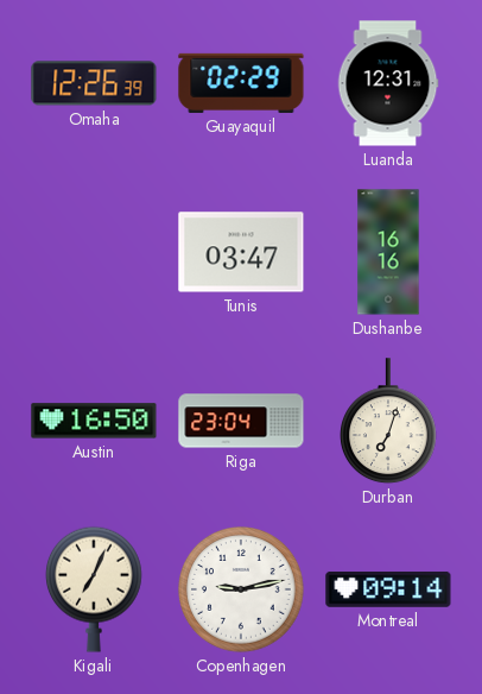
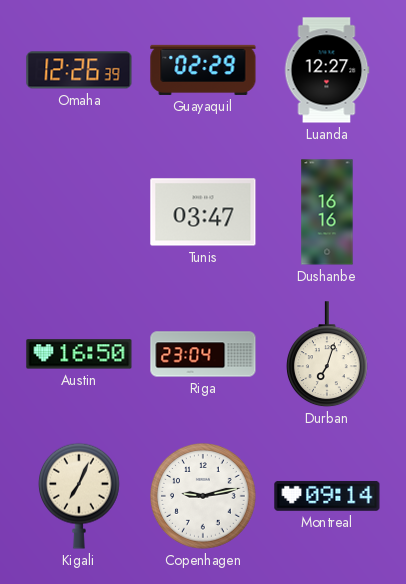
Luanda: 12:31 -> 12:27
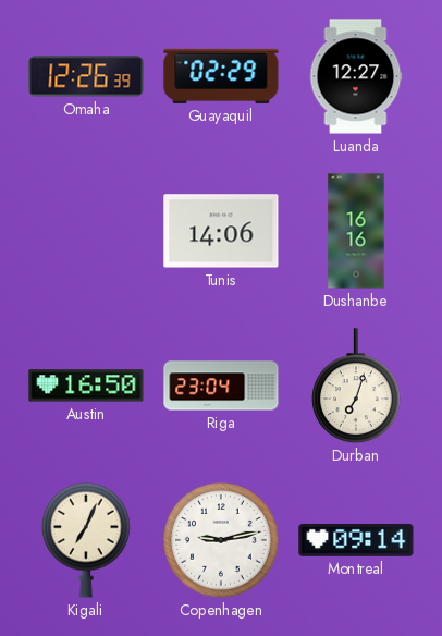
Tunis: 03:47 -> 14:06
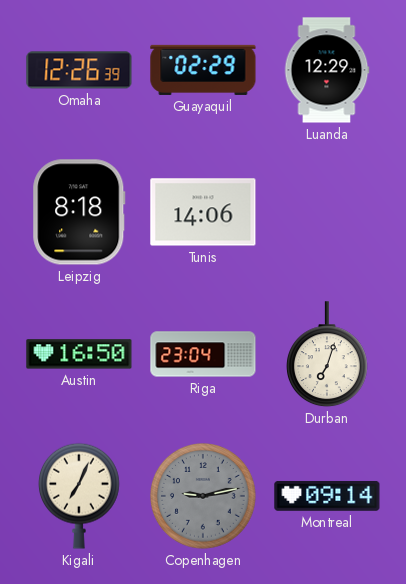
Luanda: 12:27 -> 12:29
Leipzig: none -> 8:18
Dushanbe: 16:16 -> none
Copenhagen dial: white -> grey
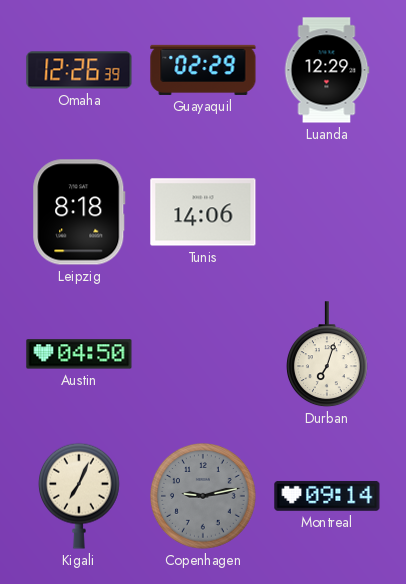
Austin: 16:50 -> 04:50
Riga: 23:04 -> none
